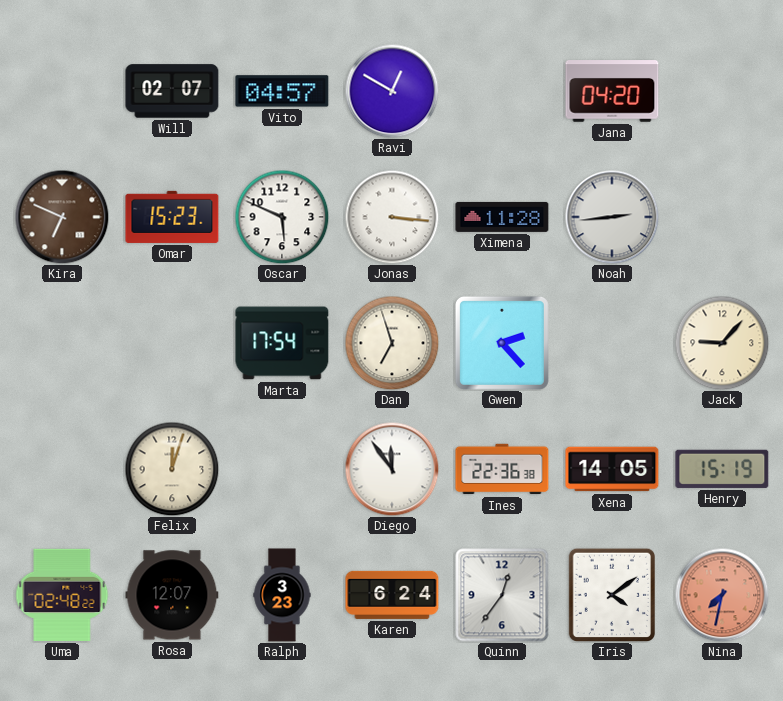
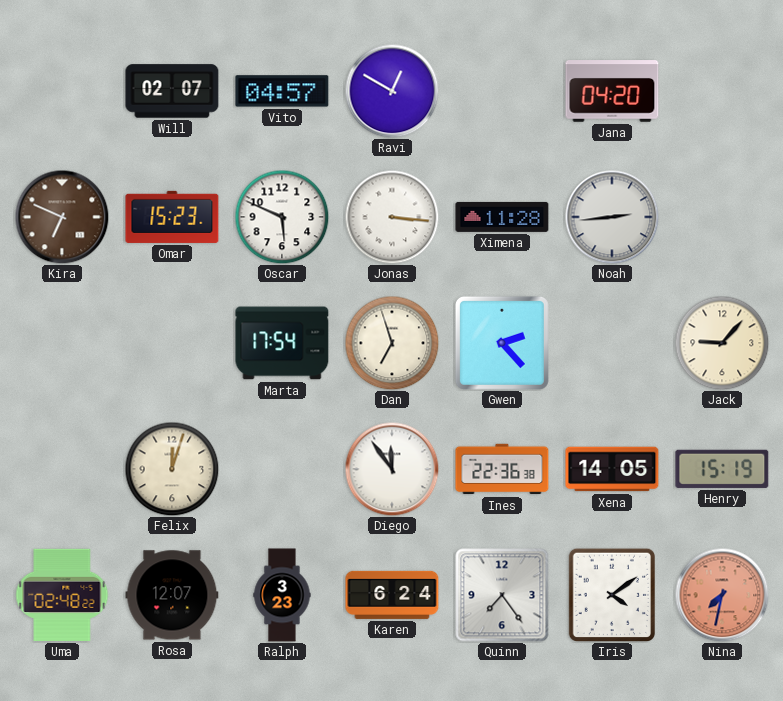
Quinn: 12:36 -> 7:24
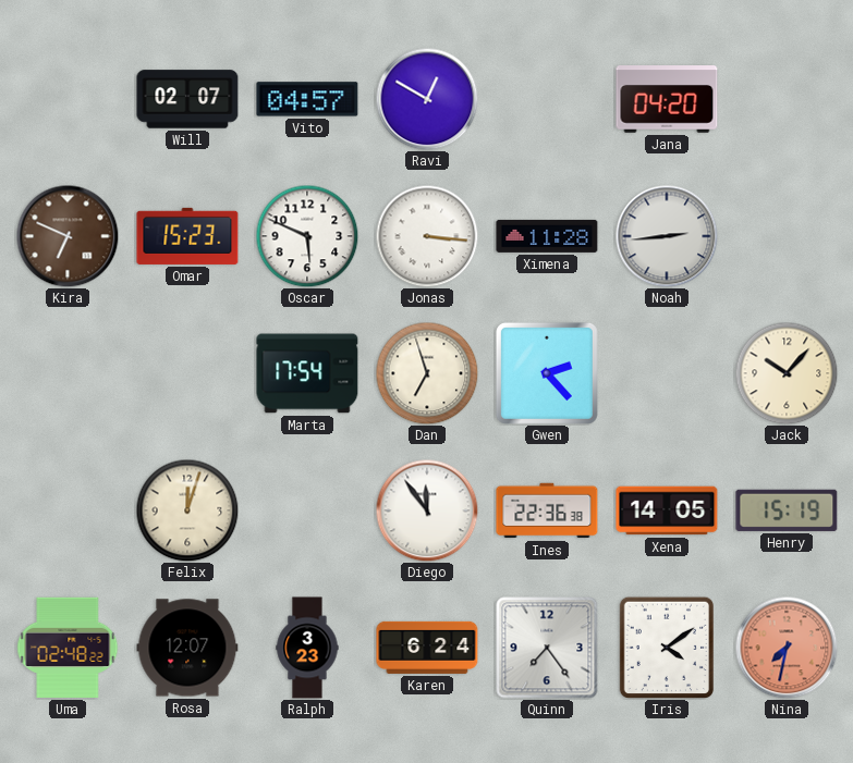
Jack: 9:07 -> 10:07
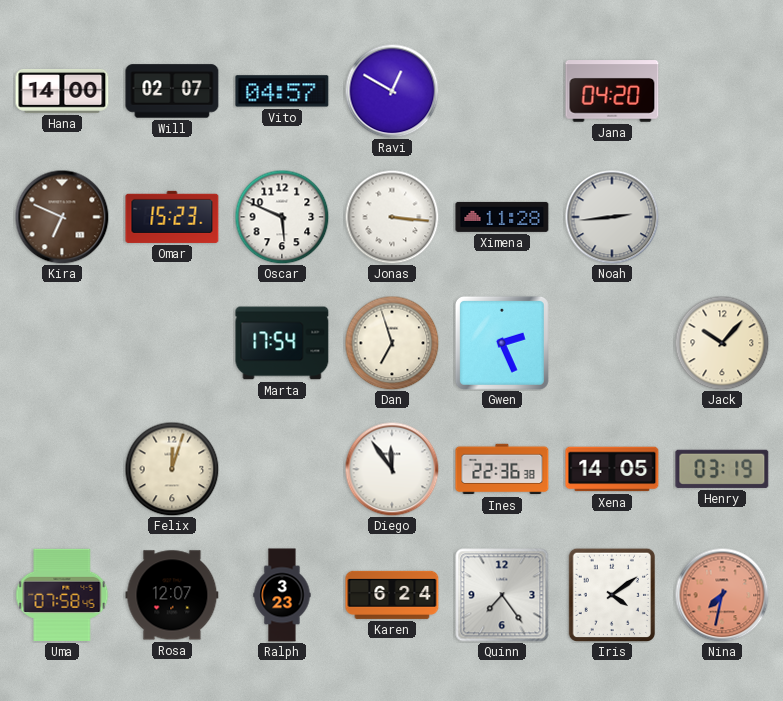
Hana: none -> 14:00
Gwen: 2:23 -> 2:26
Henry: 15:19 -> 03:19
Uma: 02:48 -> 07:58
